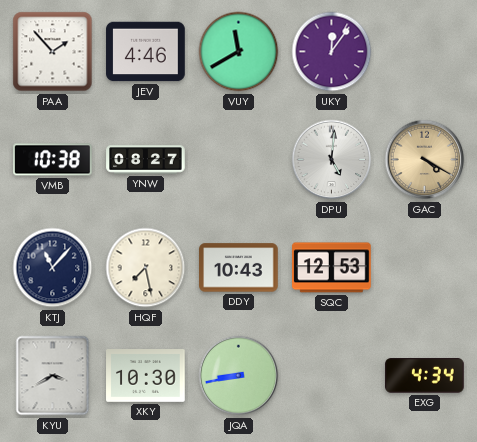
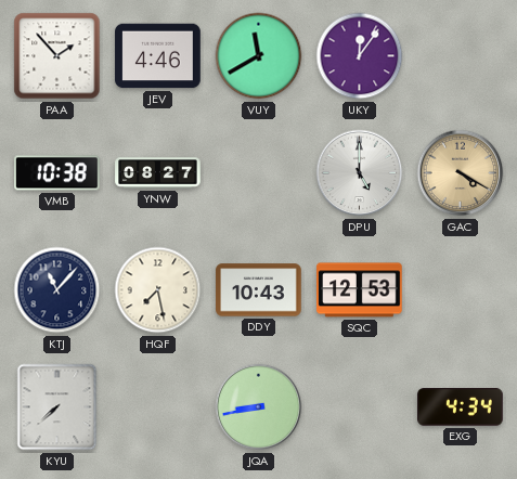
DPU: 5:01 -> 5:00
KYU: 3:40 -> 7:38
XKY: 10:30 -> none
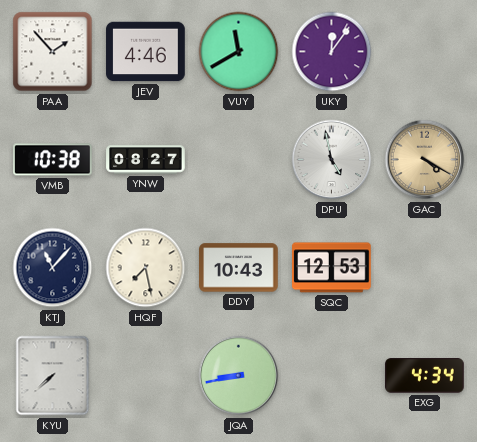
DPU: 5:00 -> 4:58
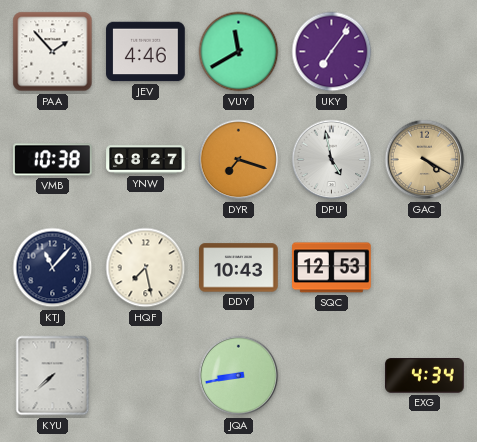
UKY: 12:06 -> 7:06
DYR: none -> 7:18
